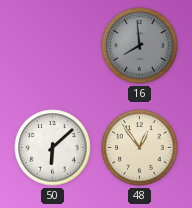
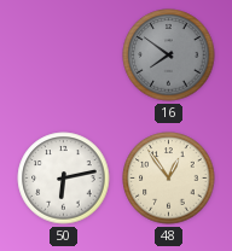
16: 7:59 -> 7:51
50: 6:08 -> 6:13
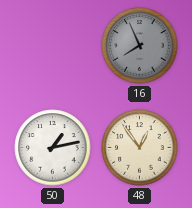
16: 7:51 -> 7:56
50: 6:13 -> 1:13
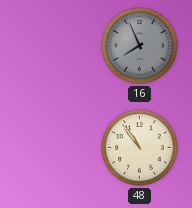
50: 1:13 -> none
48: 12:54 -> 10:54
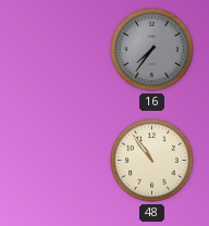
16: 7:56 -> 7:36
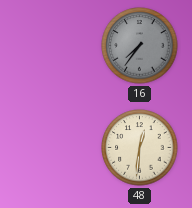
48: 10:54 -> 12:31
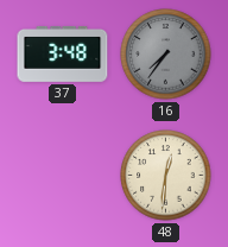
37: none -> 3:48
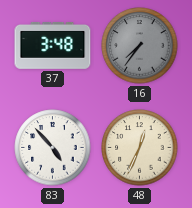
83: none -> 4:53
48: 12:31 -> 12:34
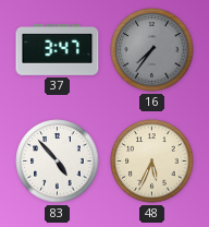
37: 3:48 -> 3:47
48: 12:34 -> 5:34
